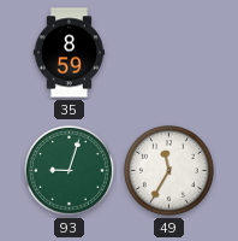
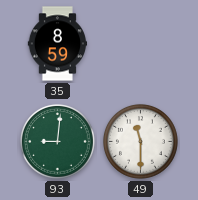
93: 9:03 -> 9:01
49: 11:35 -> 11:30
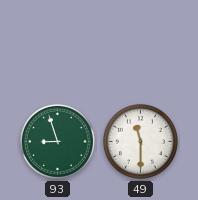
35: 8:59 -> none
93: 9:01 -> 8:57
